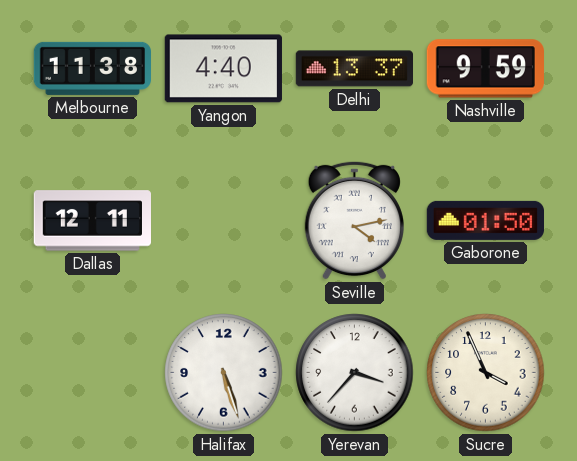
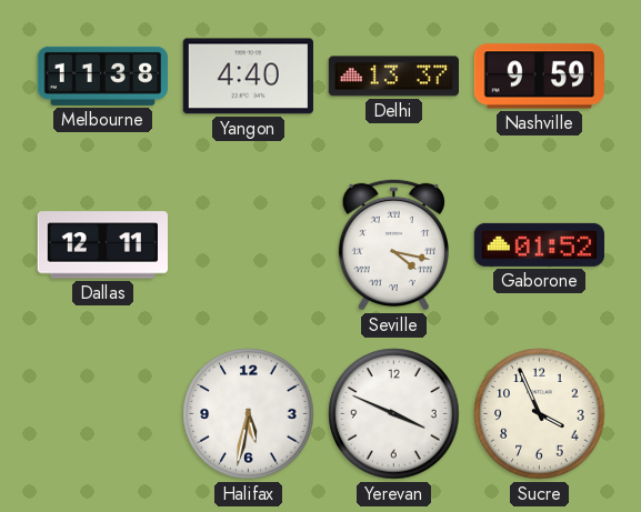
Seville: 4:13 -> 4:17
Gaborone: 01:50 -> 01:52
Halifax: 5:27 -> 5:32
Yerevan: 3:37 -> 3:49
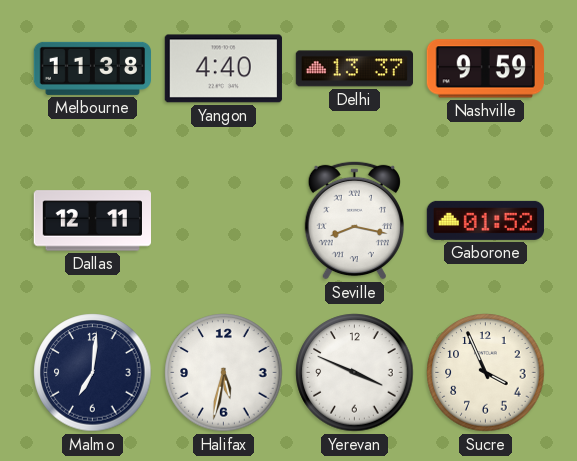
Seville: 4:17 -> 8:17
Malmo: none -> 7:01
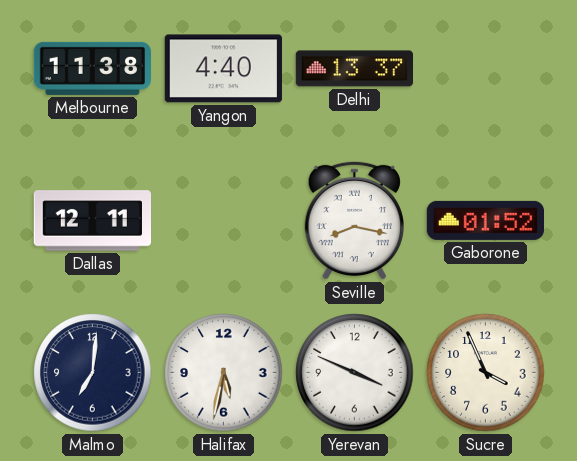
Nashville: 9:59 -> none
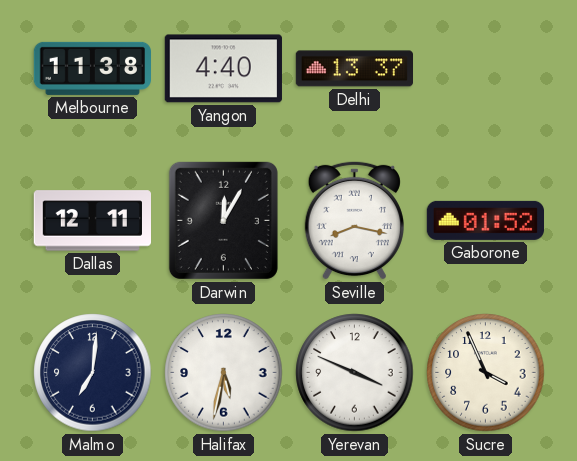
Darwin: none -> 12:05
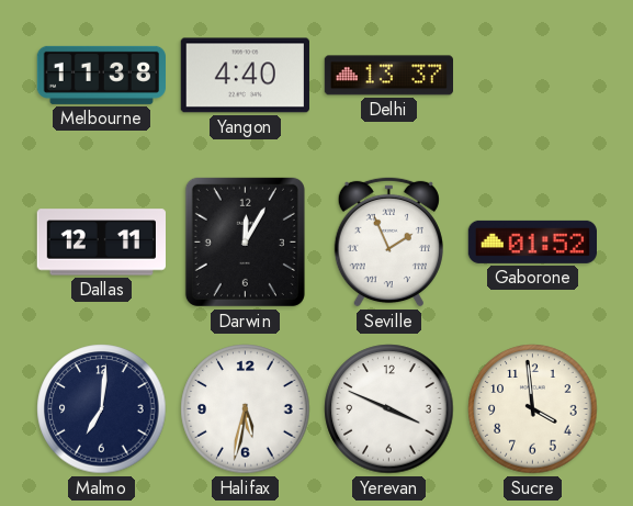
Seville: 8:17 -> 1:56
Sucre: 3:56 -> 3:59
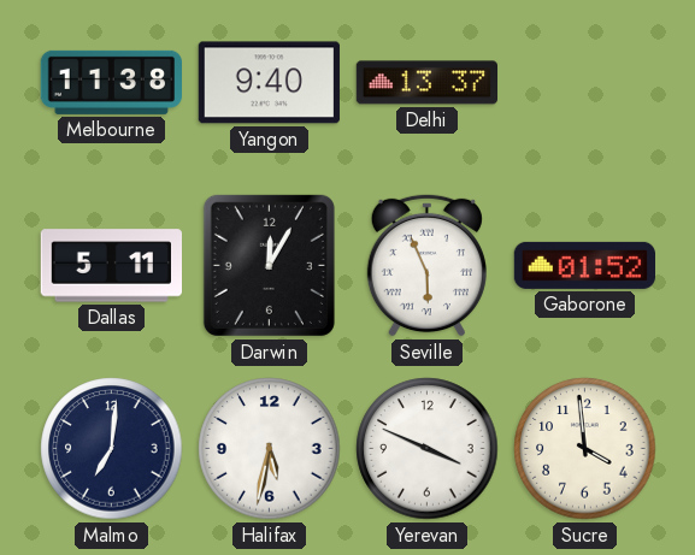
Yangon: 4:40 -> 9:40
Dallas: 12:11 -> 5:11
Seville: 1:56 -> 5:56
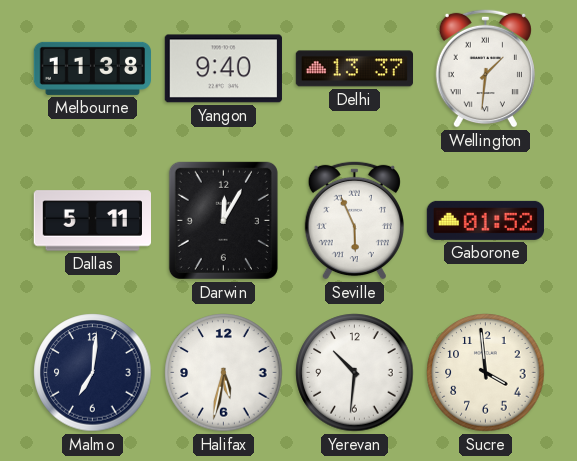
Wellington: none -> 1:31
Yerevan: 3:49 -> 10:31
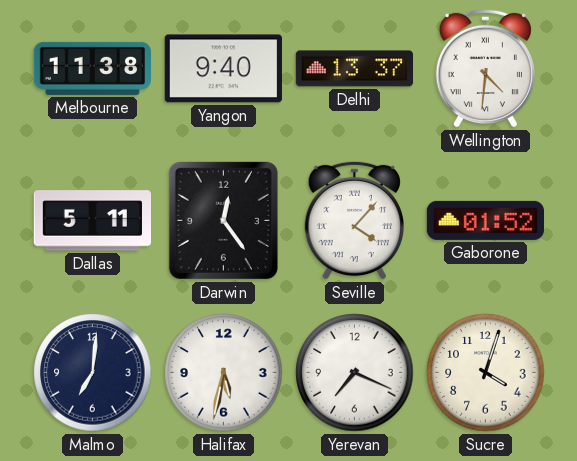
Wellington: 1:31 -> 4:31
Darwin: 12:05 -> 12:24
Seville: 5:56 -> 4:07
Yerevan: 10:31 -> 7:19
Sucre: 3:59 -> 4:03
